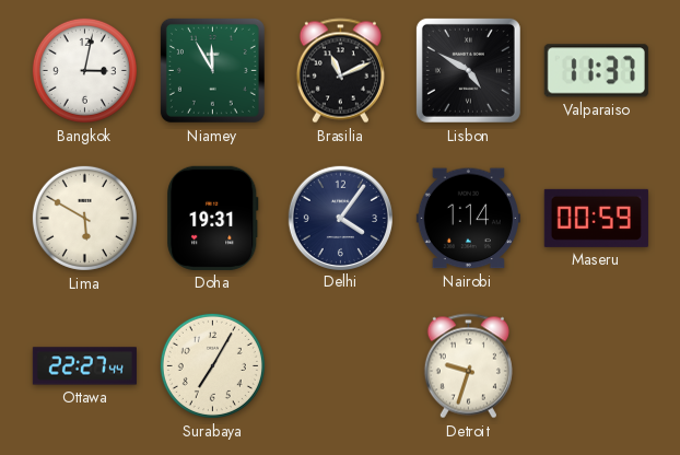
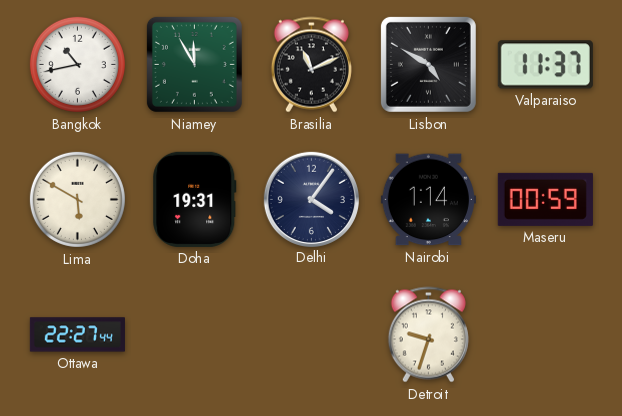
Bangkok: 3:02 -> 10:43
Surabaya: 7:05 -> none
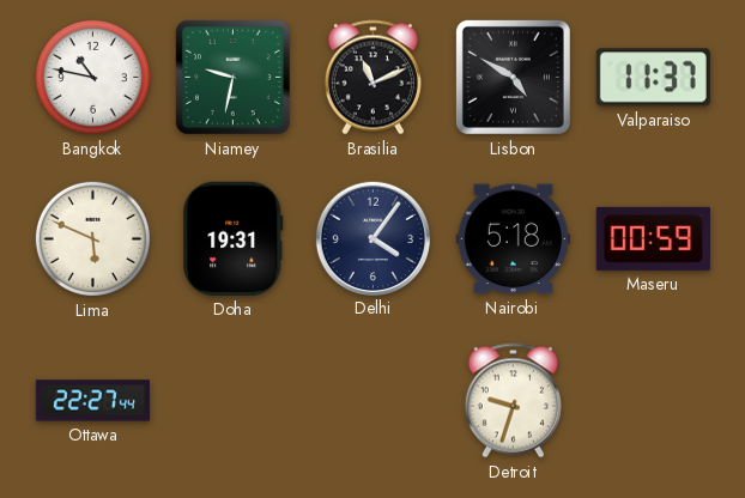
Bangkok: 10:43 -> 10:47
Niamey: 11:55 -> 9:32
Lima: 5:50 -> 5:49
Nairobi: 1:14 -> 5:18
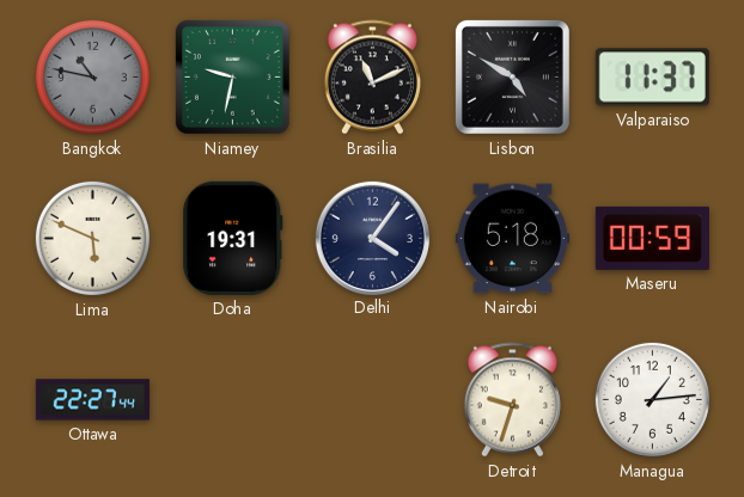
Bangkok dial: white -> grey
Managua: none -> 1:14
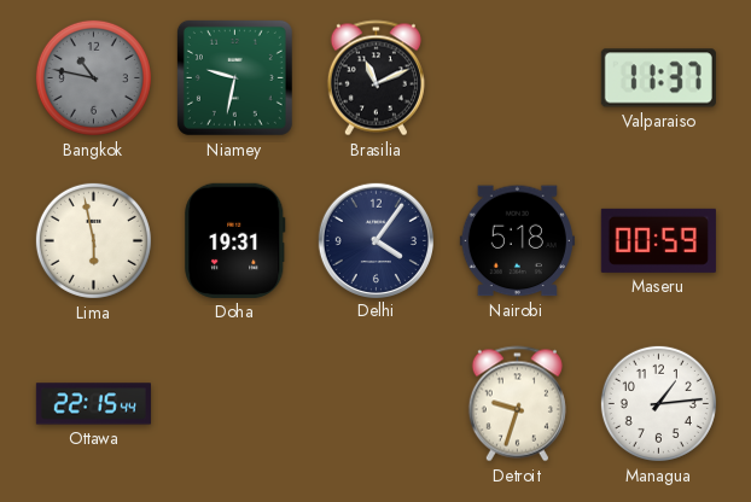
Lisbon: 4:50 -> none
Lima: 5:49 -> 5:58
Ottawa: 22:27 -> 22:15
